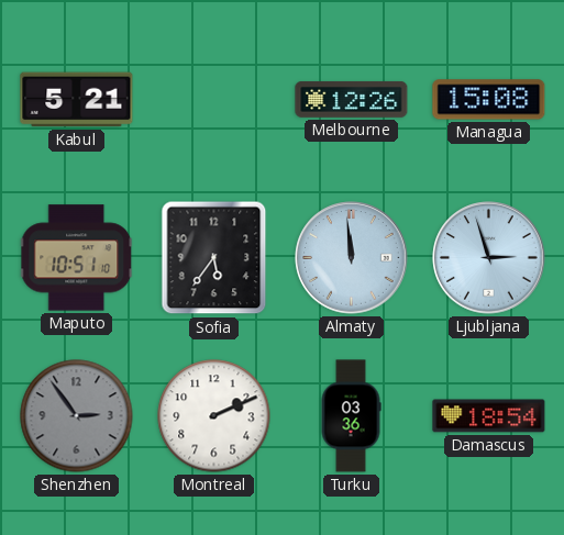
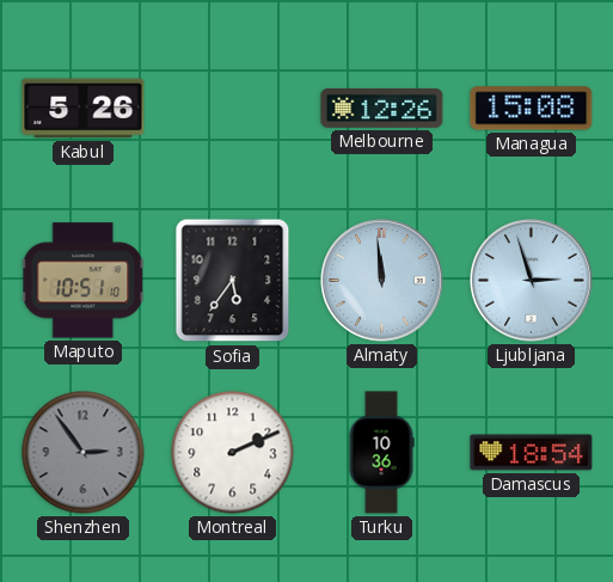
Kabul: 5:21 -> 5:26
Turku: 03:36 -> 10:36
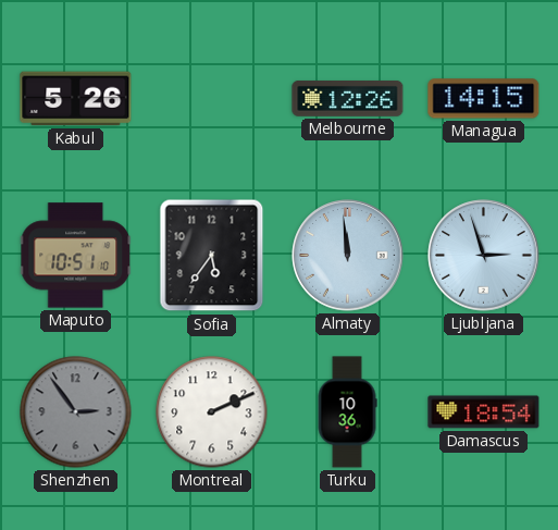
Managua: 15:08 -> 14:15
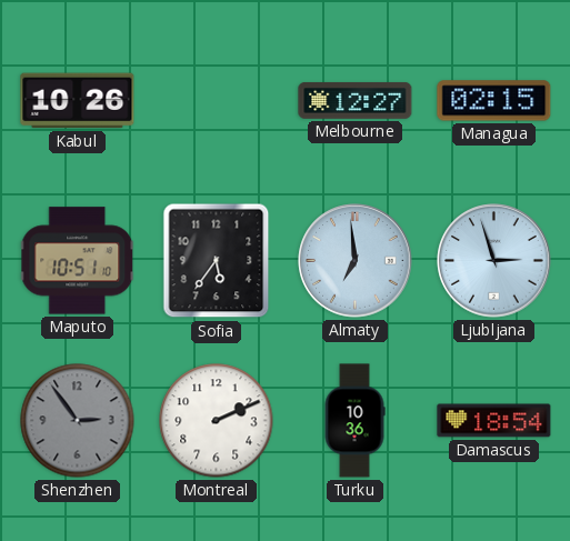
Kabul: 5:26 -> 10:26
Melbourne: 12:26 -> 12:27
Managua: 14:15 -> 02:15
Almaty: 11:59 -> 6:59
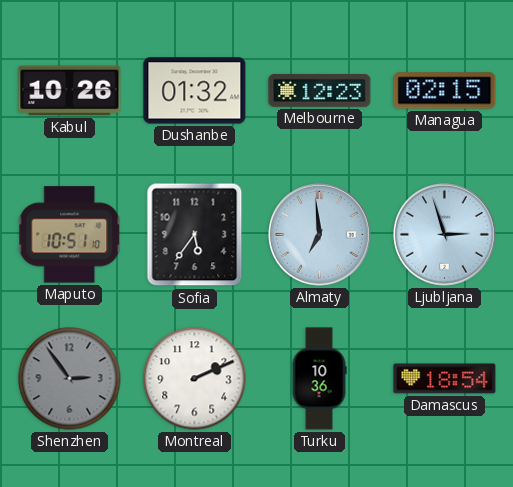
Dushanbe: none -> 01:32
Melbourne: 12:27 -> 12:23
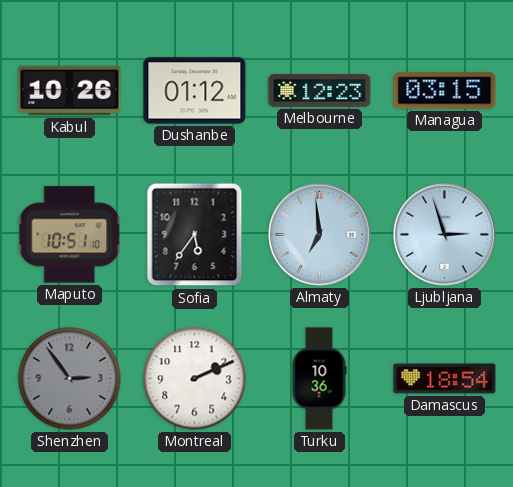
Dushanbe: 01:32 -> 01:12
Managua: 02:15 -> 03:15
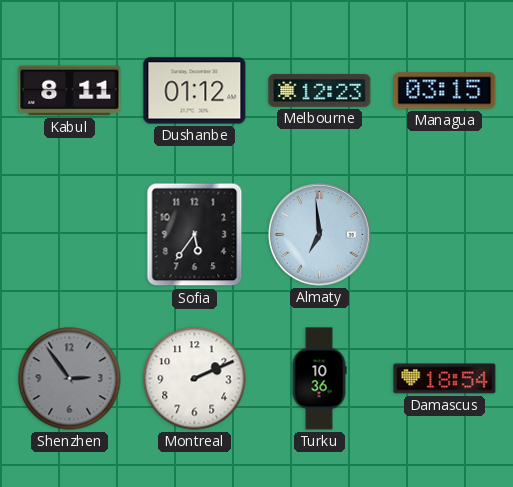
Kabul: 10:26 -> 8:11
Maputo: 10:51 -> none
Ljubljana: 2:57 -> none
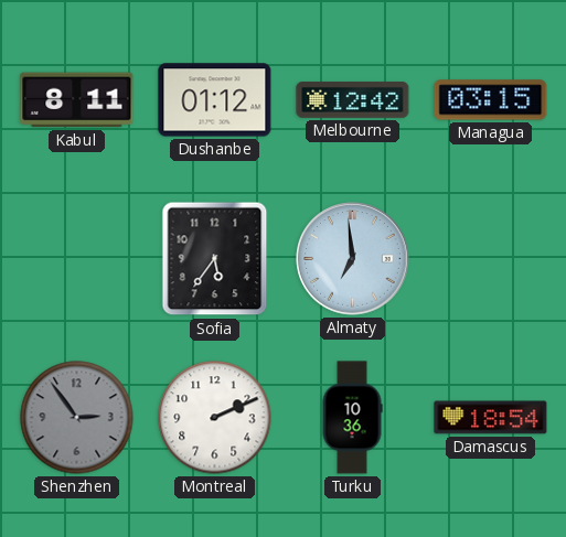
Melbourne: 12:23 -> 12:42
